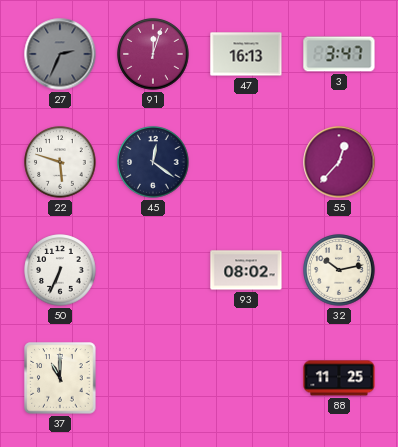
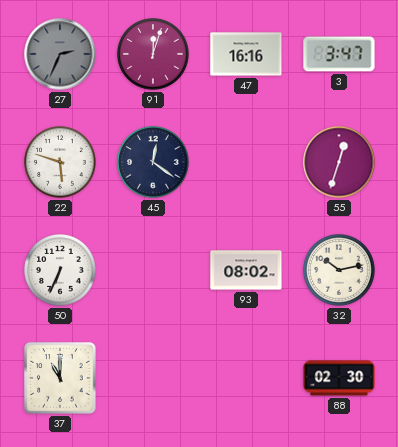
47: 16:13 -> 16:16
55: 12:37 -> 12:33
88: 11:25 -> 02:30
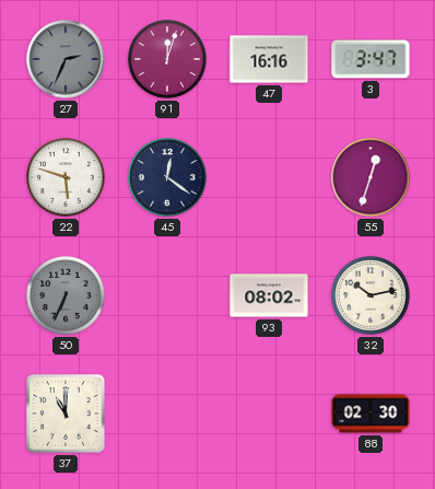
50 dial: white -> grey
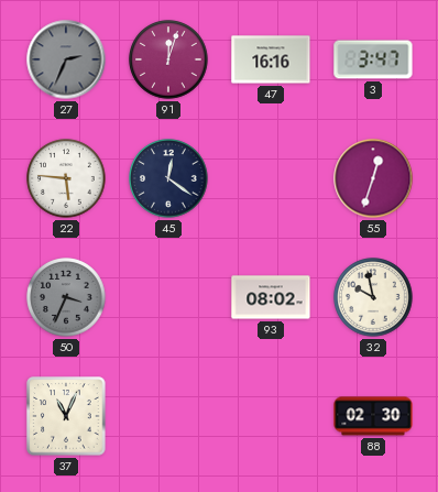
22: 5:48 -> 5:46
50: 6:34 -> 3:34
32: 10:13 -> 9:58
37: 11:00 -> 11:04
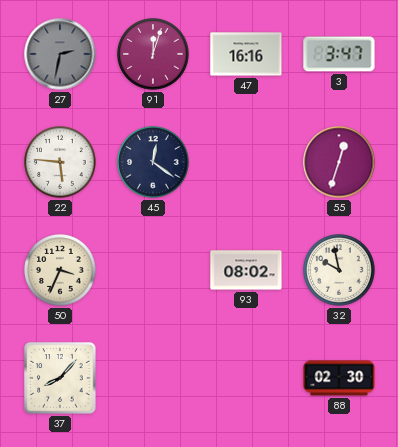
27: 2:34 -> 2:32
50 dial: grey -> cream
37: 11:04 -> 8:07
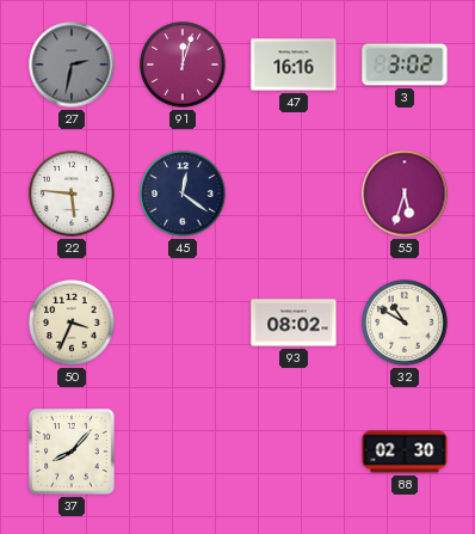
3: 3:47 -> 3:02
55: 12:33 -> 5:33
32: 9:58 -> 10:50
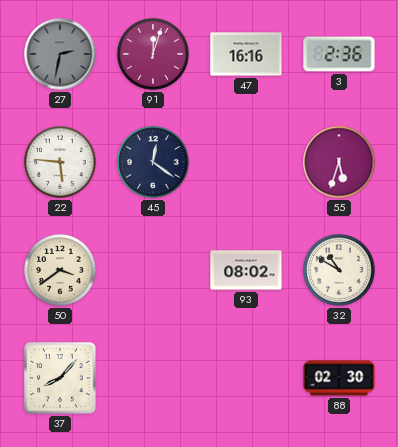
3: 3:02 -> 2:36
50: 3:34 -> 3:39
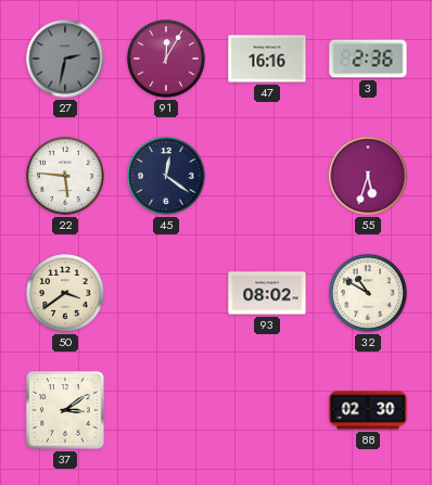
91: 12:03 -> 12:05
37: 8:07 -> 3:09
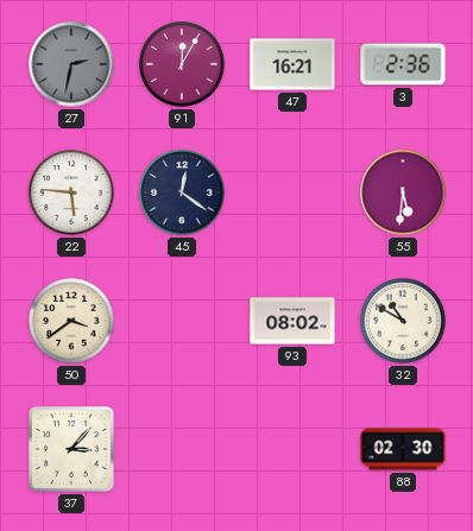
47: 16:16 -> 16:21
55: 5:33 -> 5:31
37: 3:09 -> 3:07
